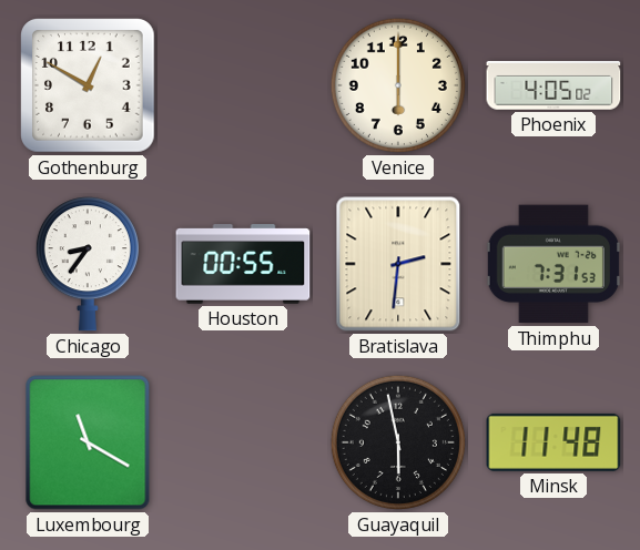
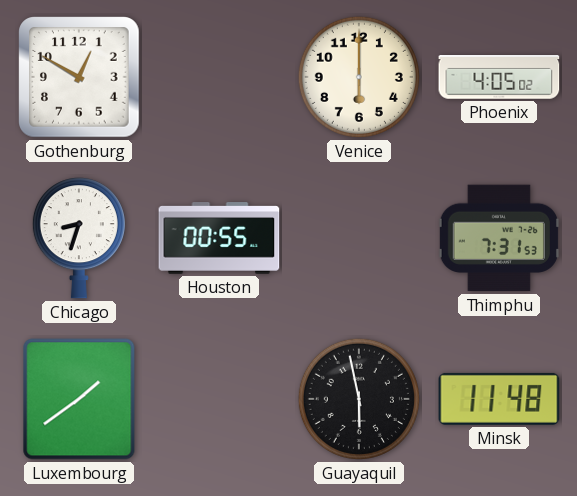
Chicago: 8:36 -> 8:33
Bratislava: 2:31 -> none
Luxembourg: 11:20 -> 1:39
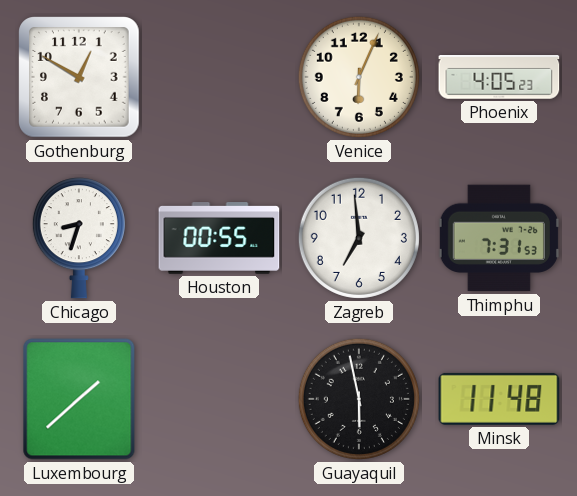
Venice: 6:00 -> 6:04
Phoenix: 4:05:02 -> 4:05:23
Zagreb: none -> 6:59
Luxembourg: 1:39 -> 1:38
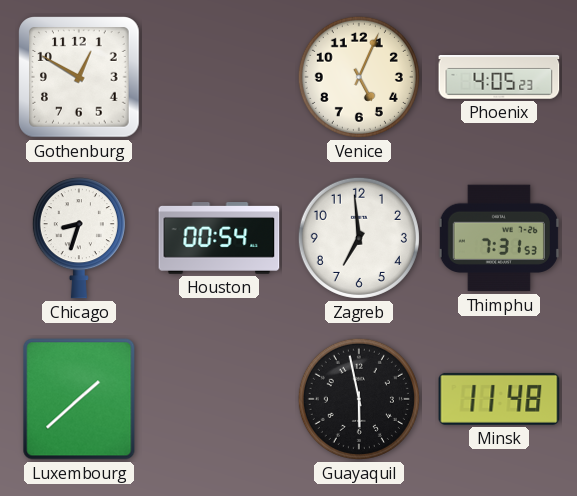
Venice: 6:04 -> 5:04
Houston: 00:55 -> 00:54
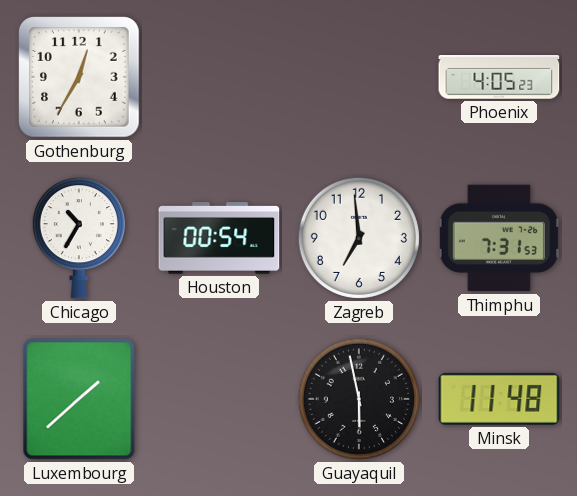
Gothenburg: 12:50 -> 12:35
Venice: 5:04 -> none
Chicago: 8:33 -> 10:35
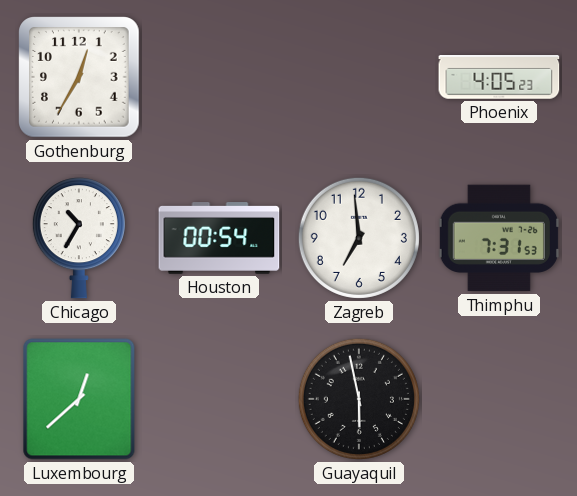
Luxembourg: 1:38 -> 12:38
Minsk: 11:48 -> none
